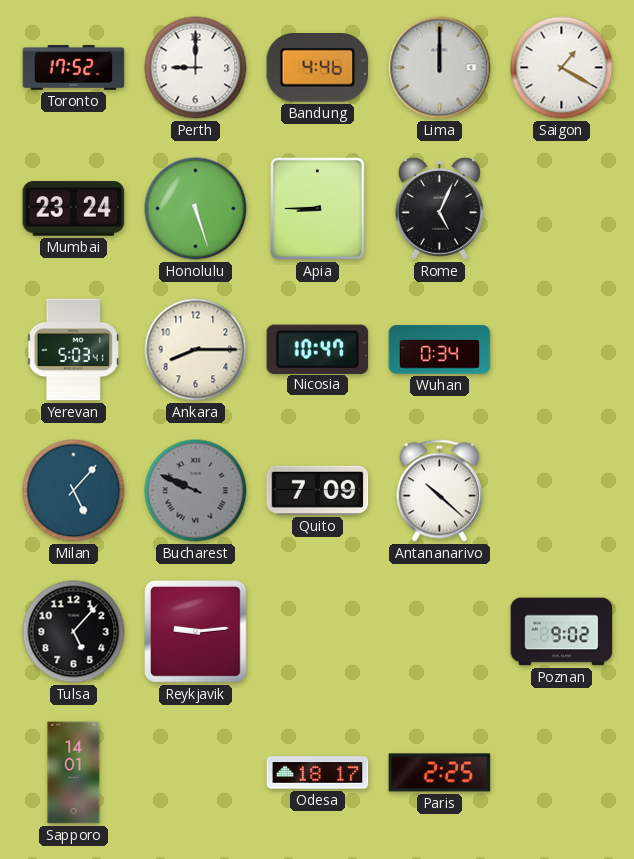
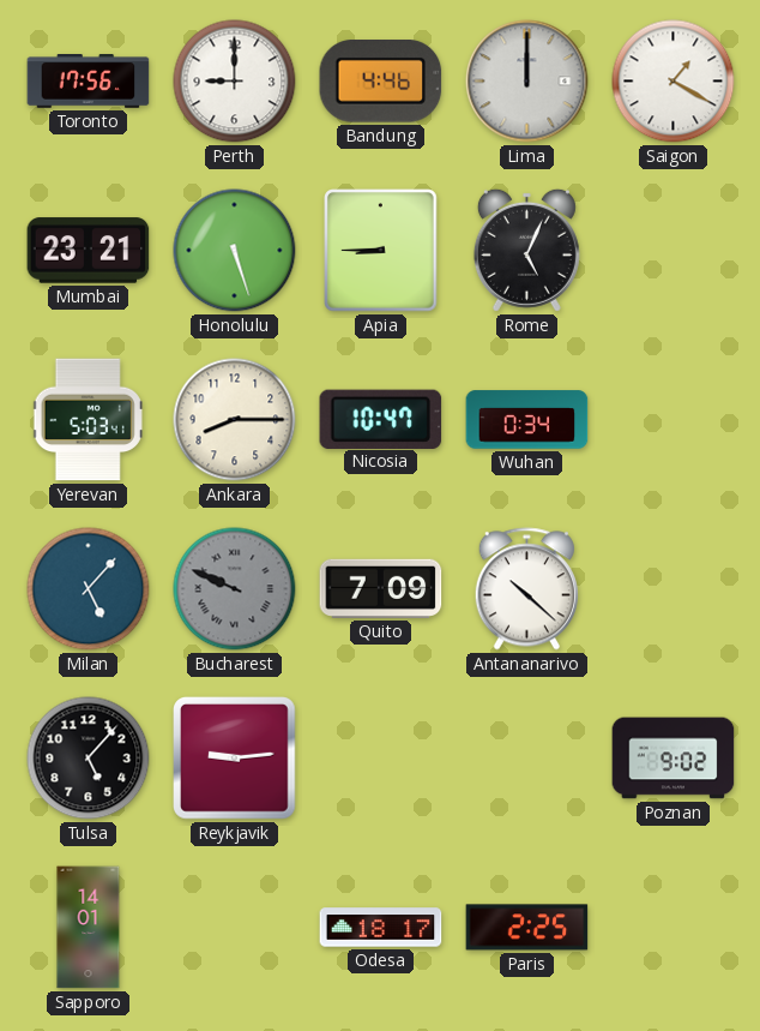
Toronto: 17:52 -> 17:56
Mumbai: 23:24 -> 23:21
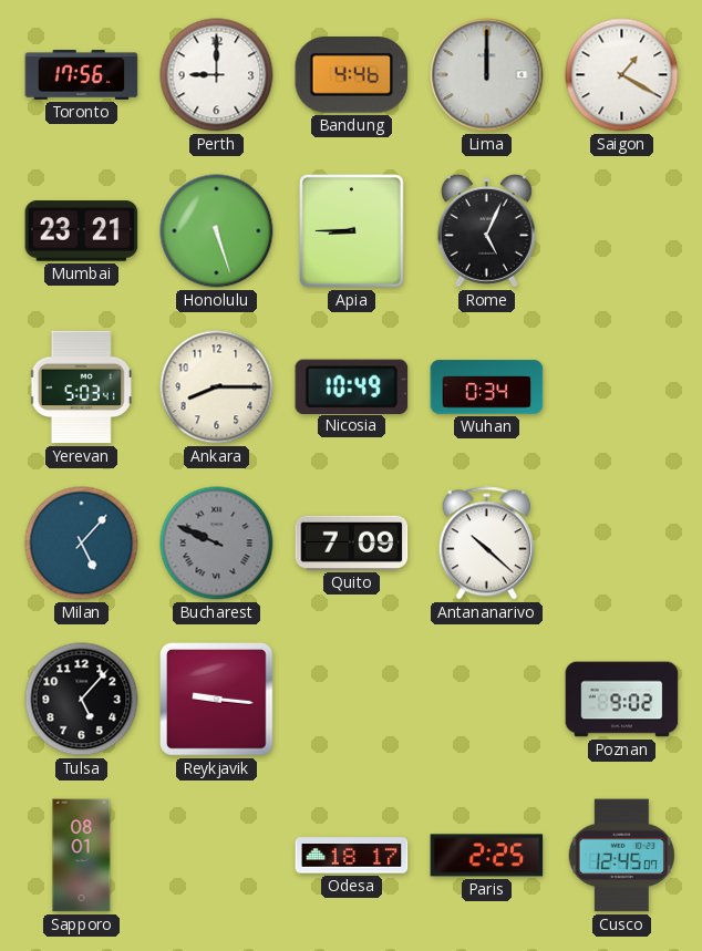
Nicosia: 10:47 -> 10:49
Reykjavik: 9:14 -> 9:16
Sapporo: 14:01 -> 08:01
Cusco: none -> 12:45
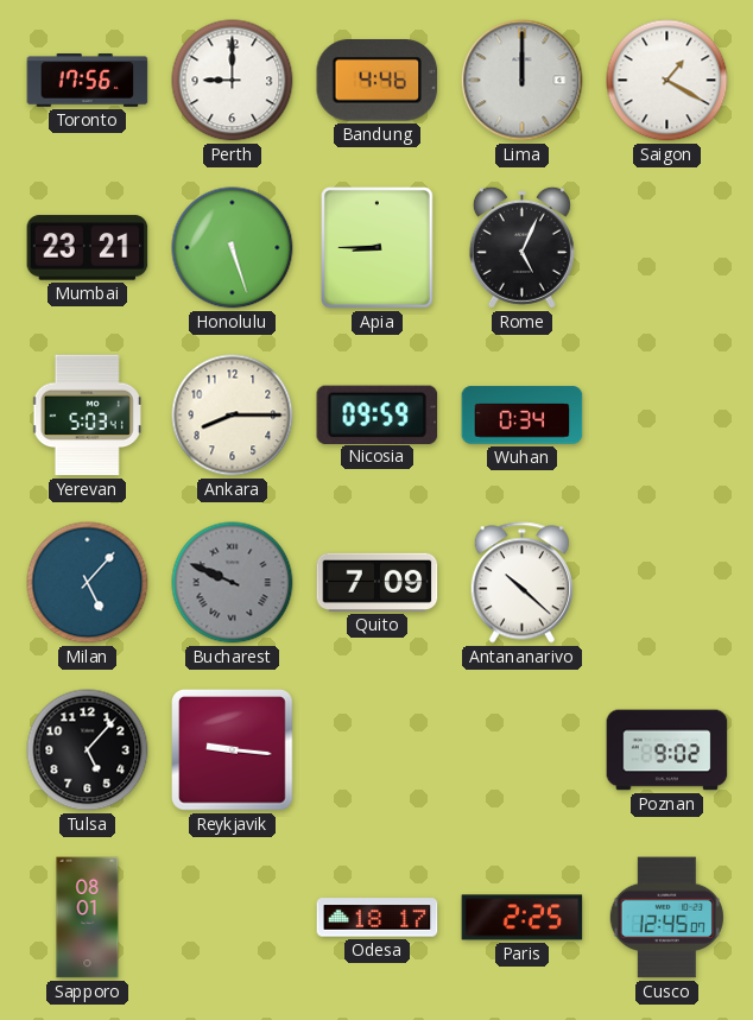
Nicosia: 10:49 -> 09:59
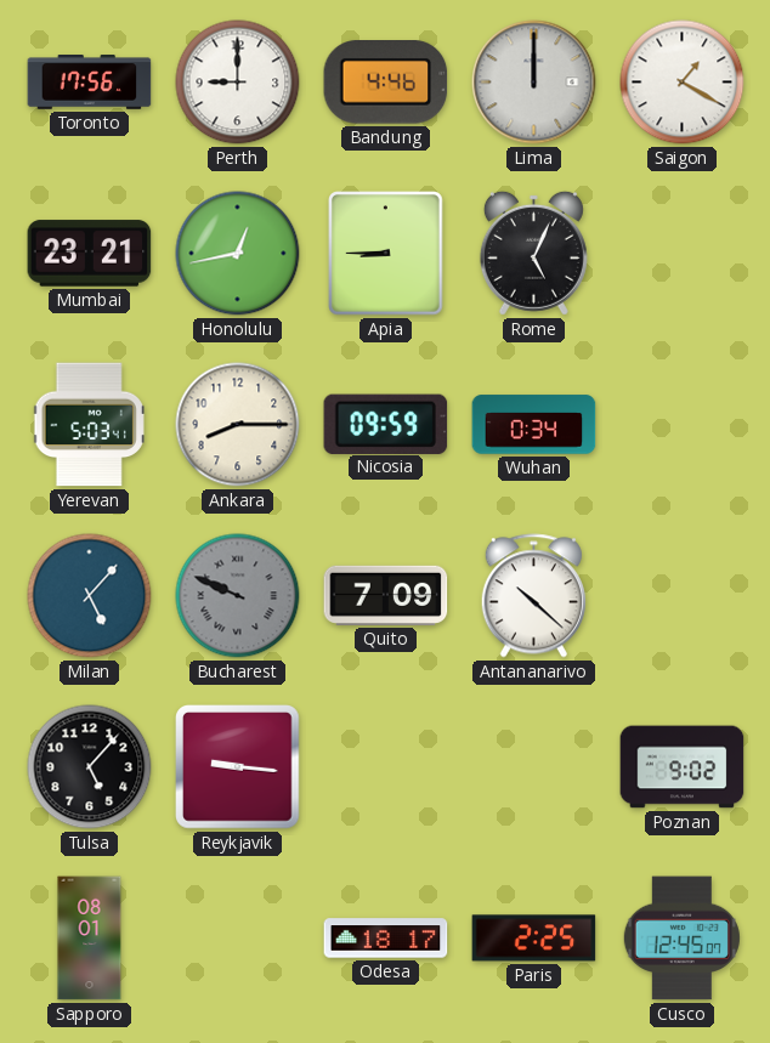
Honolulu: 5:27 -> 12:43
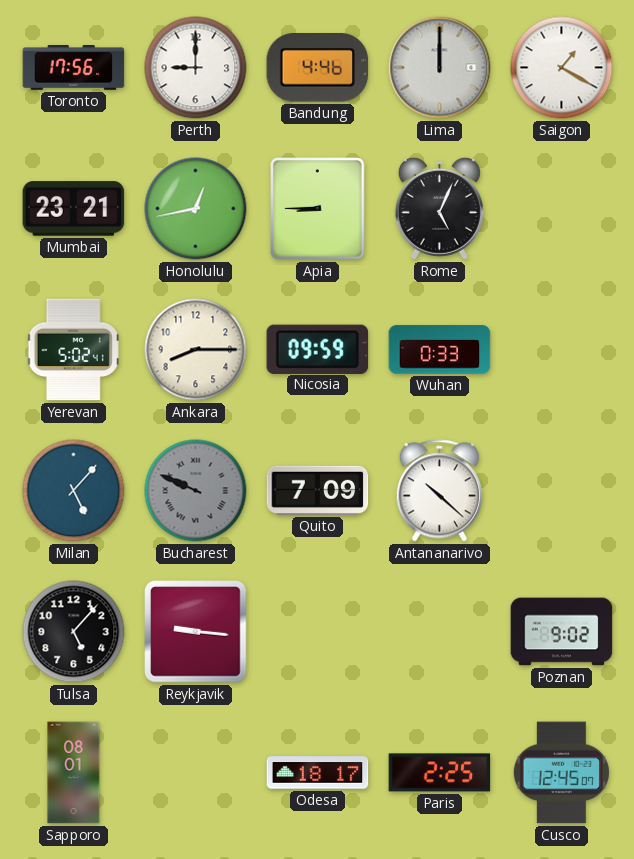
Yerevan: 5:03 -> 5:02
Wuhan: 0:34 -> 0:33
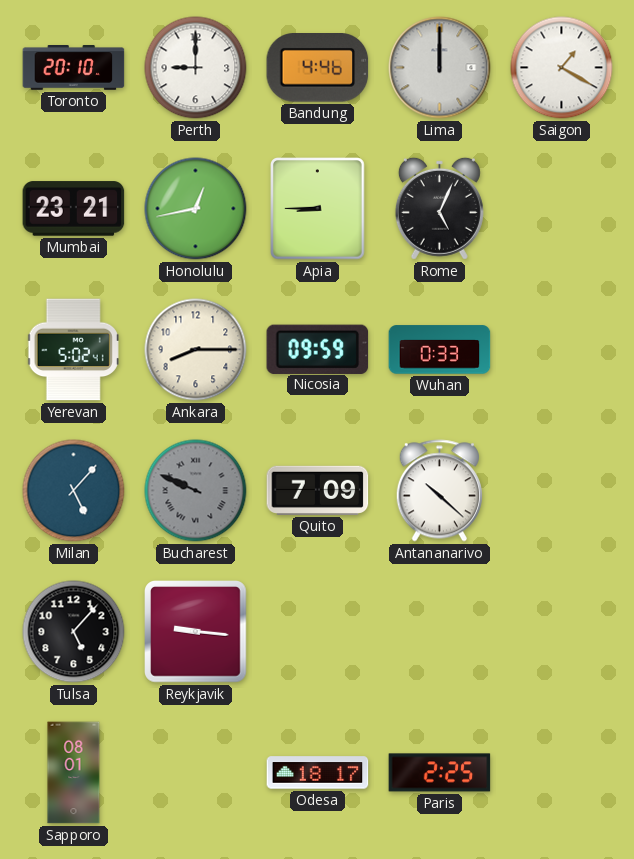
Toronto: 17:56 -> 20:10
Poznan: 9:02 -> none
Cusco: 12:45 -> none
